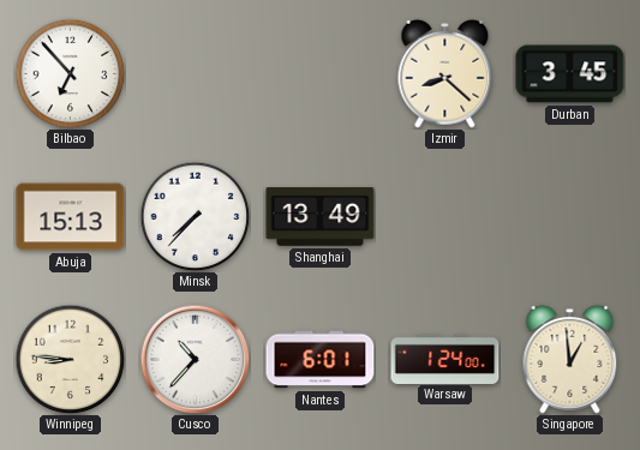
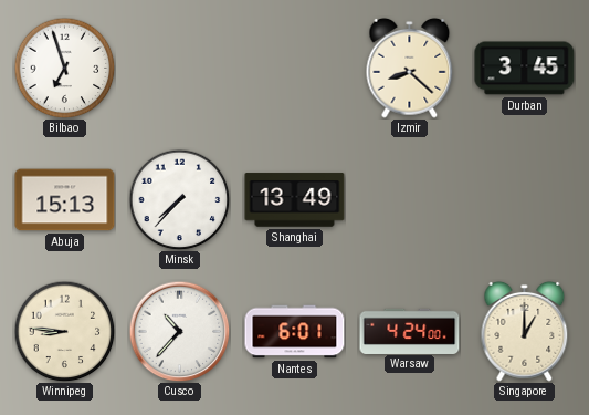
Bilbao: 6:53 -> 6:57
Warsaw: 1:24 -> 4:24
Singapore: 12:59 -> 1:00
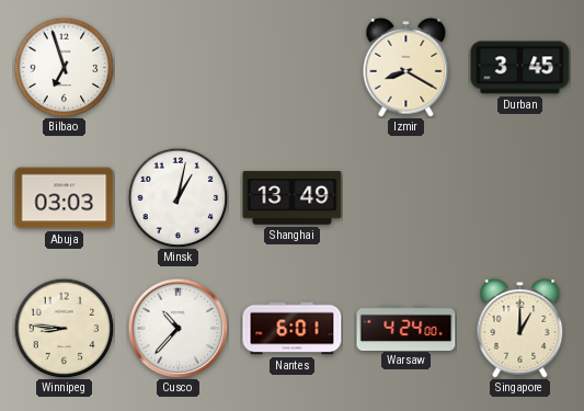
Izmir: 8:22 -> 8:20
Abuja: 15:13 -> 03:03
Minsk: 7:37 -> 1:02
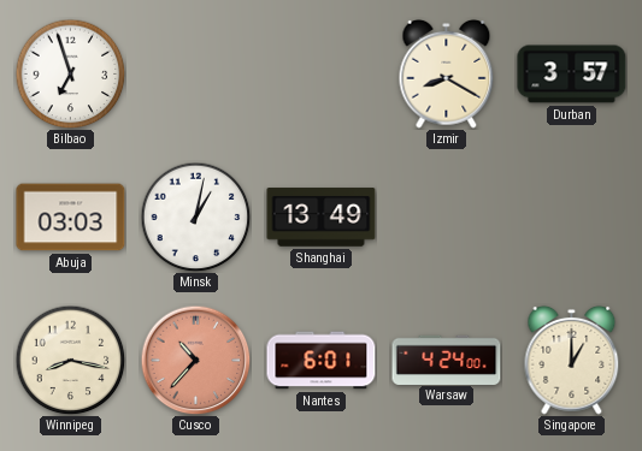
Durban: 3:45 -> 3:57
Winnipeg: 8:46 -> 8:17
Cusco dial: white -> salmon
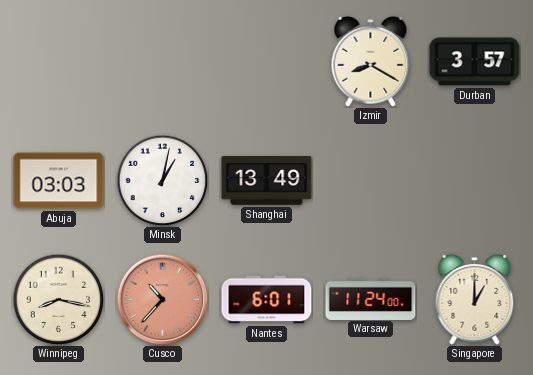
Bilbao: 6:57 -> none
Warsaw: 4:24 -> 11:24
